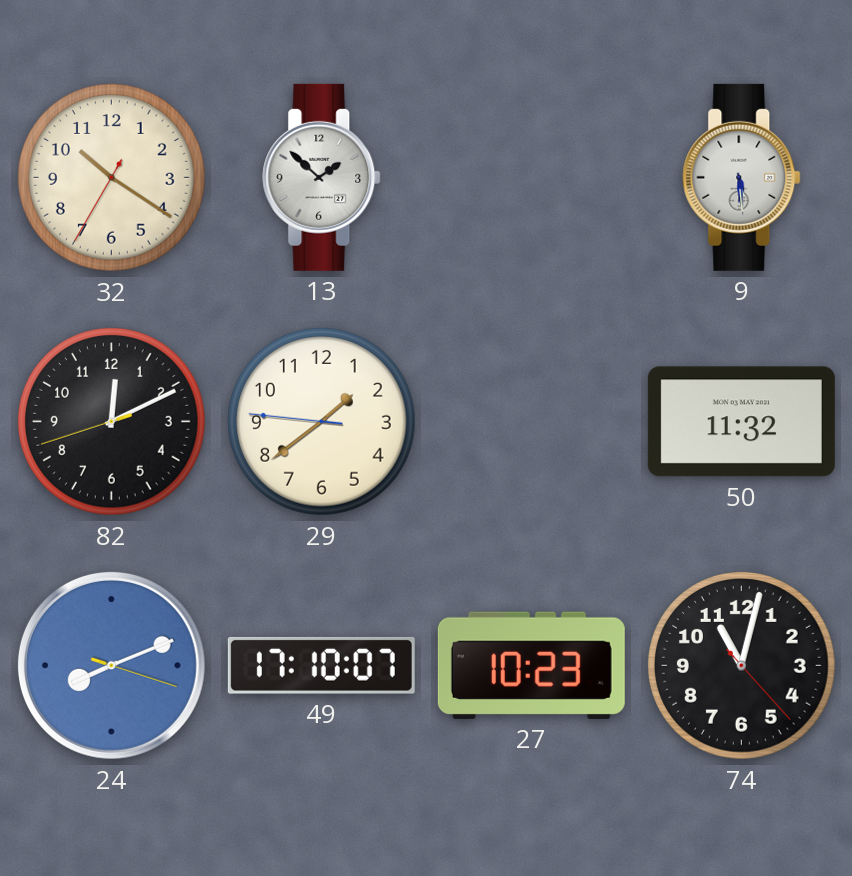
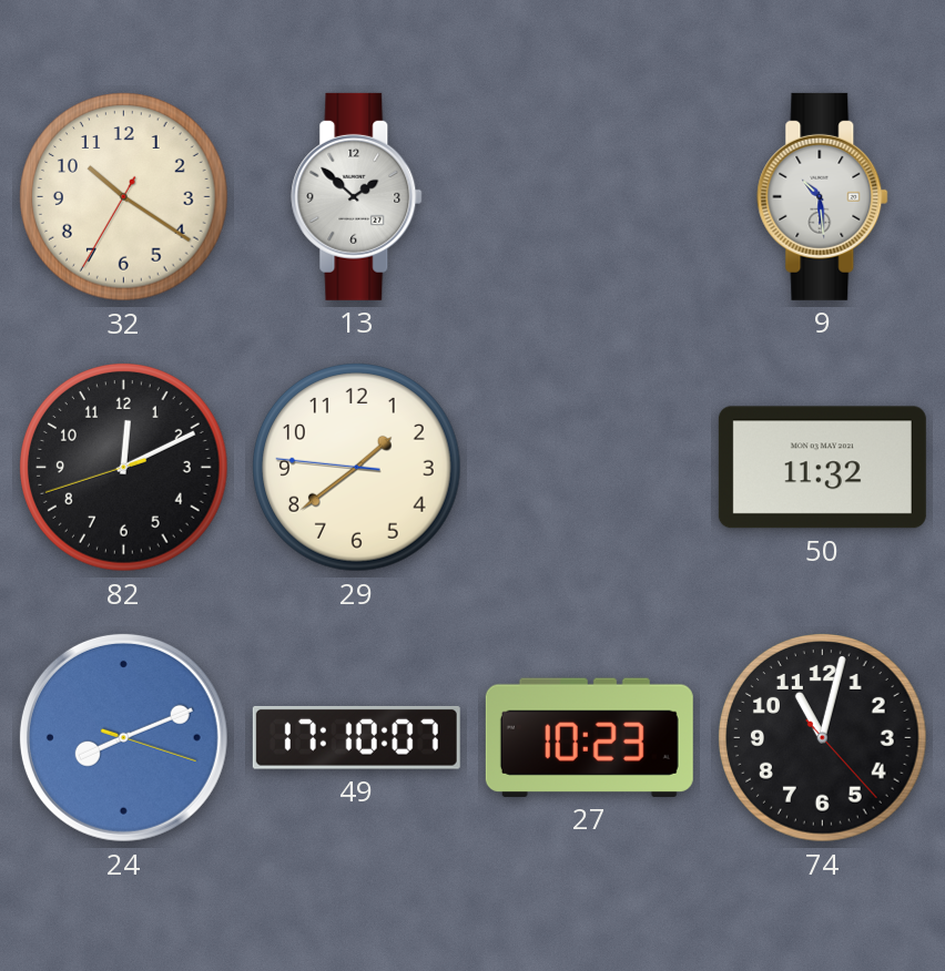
9: 5:29 -> 10:29
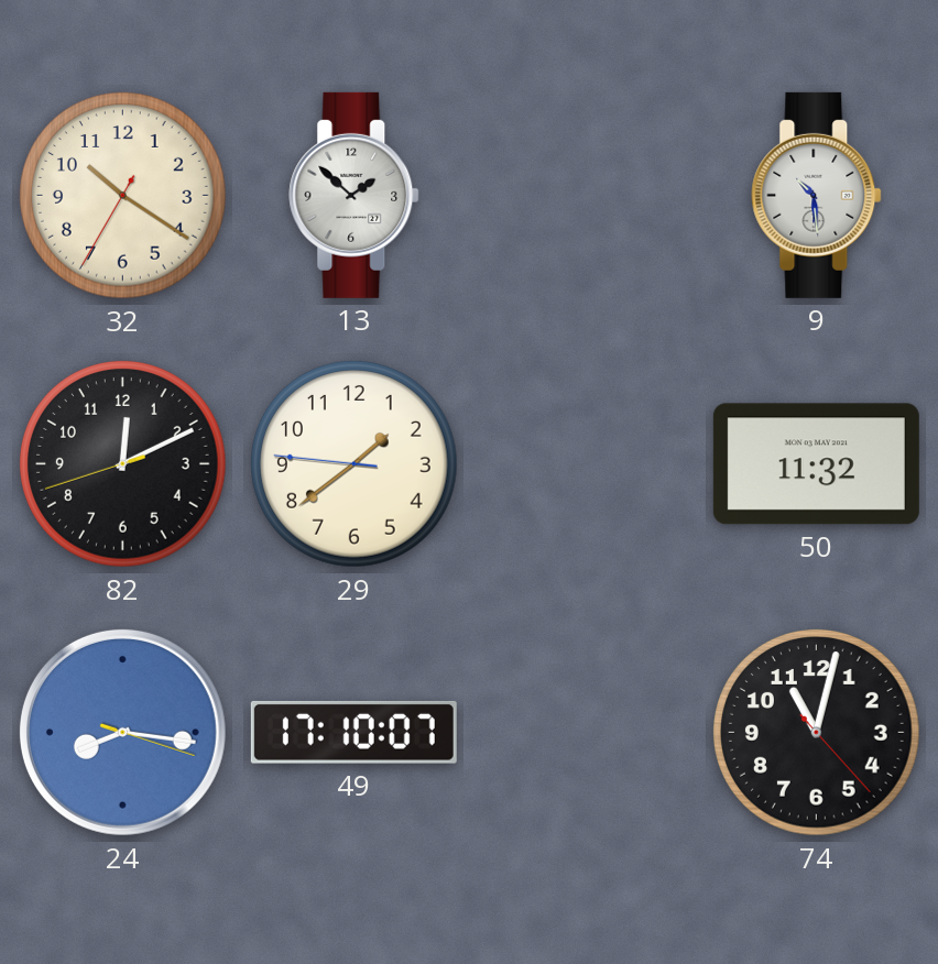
24: 8:11 -> 8:16
27: 10:23 -> none
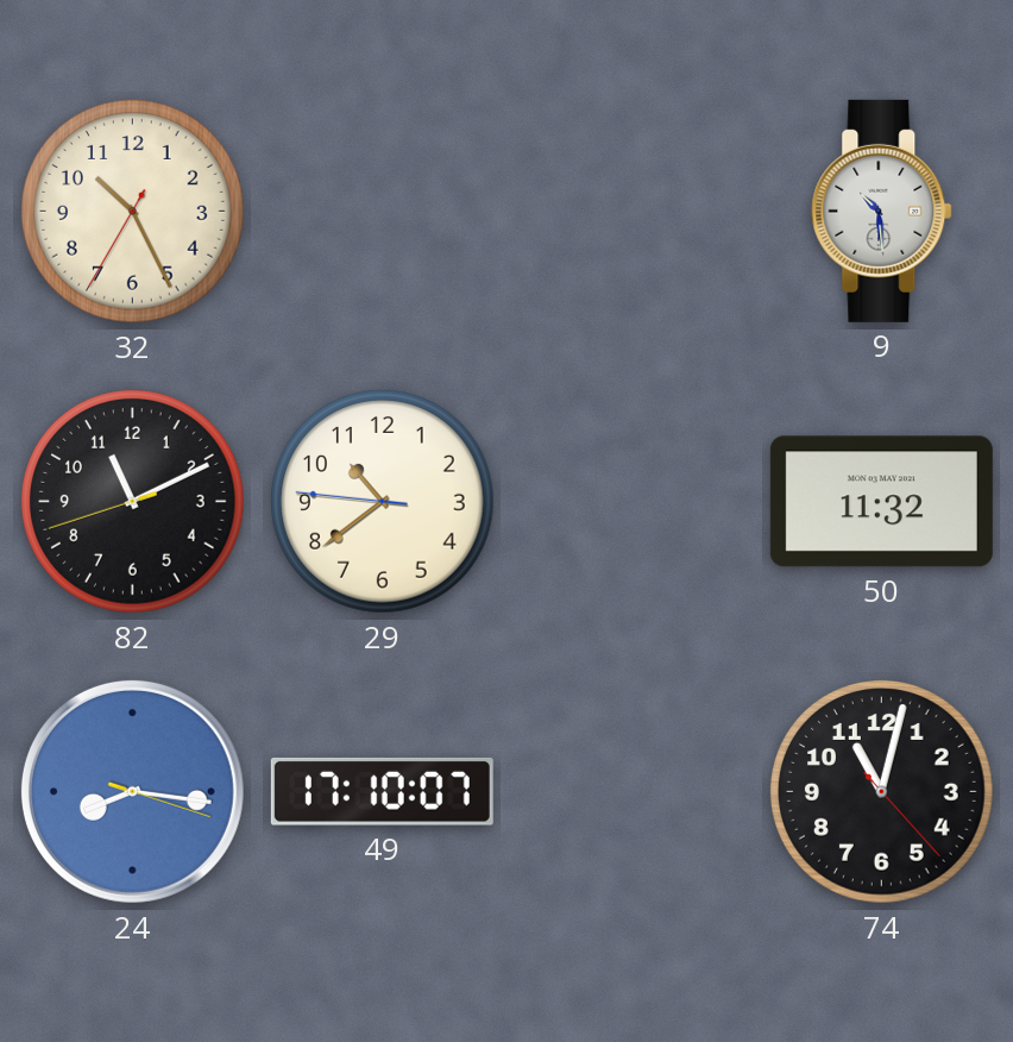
32: 10:20 -> 10:25
13: 1:52 -> none
82: 12:10 -> 11:10
29: 1:38 -> 10:38
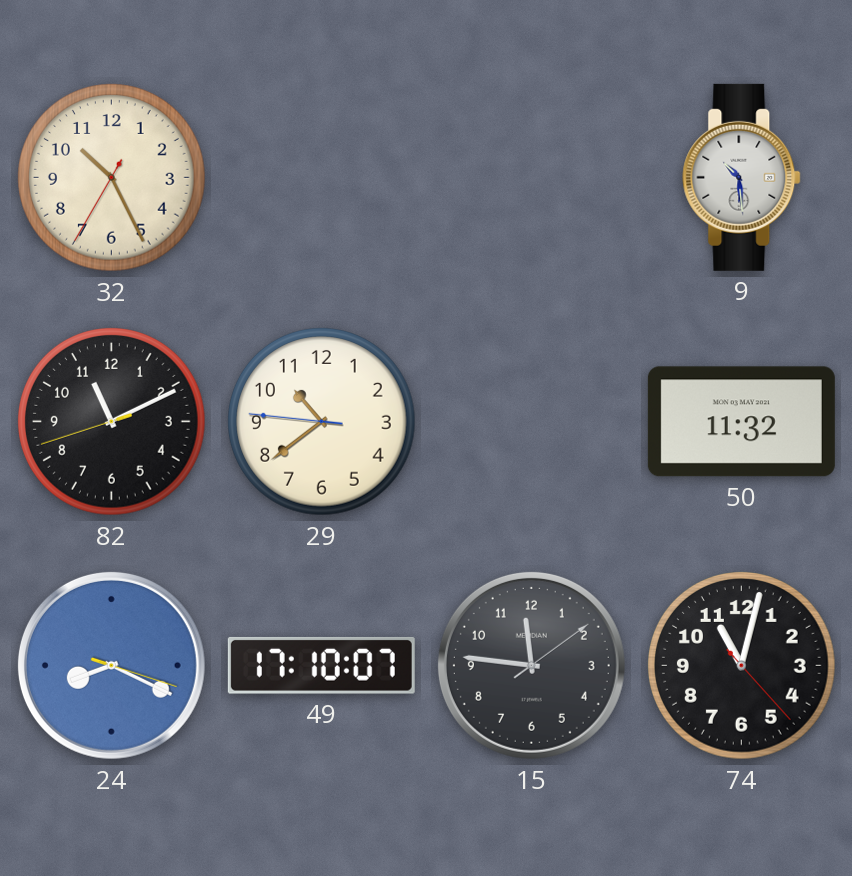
24: 8:16 -> 8:19
15: none -> 11:46
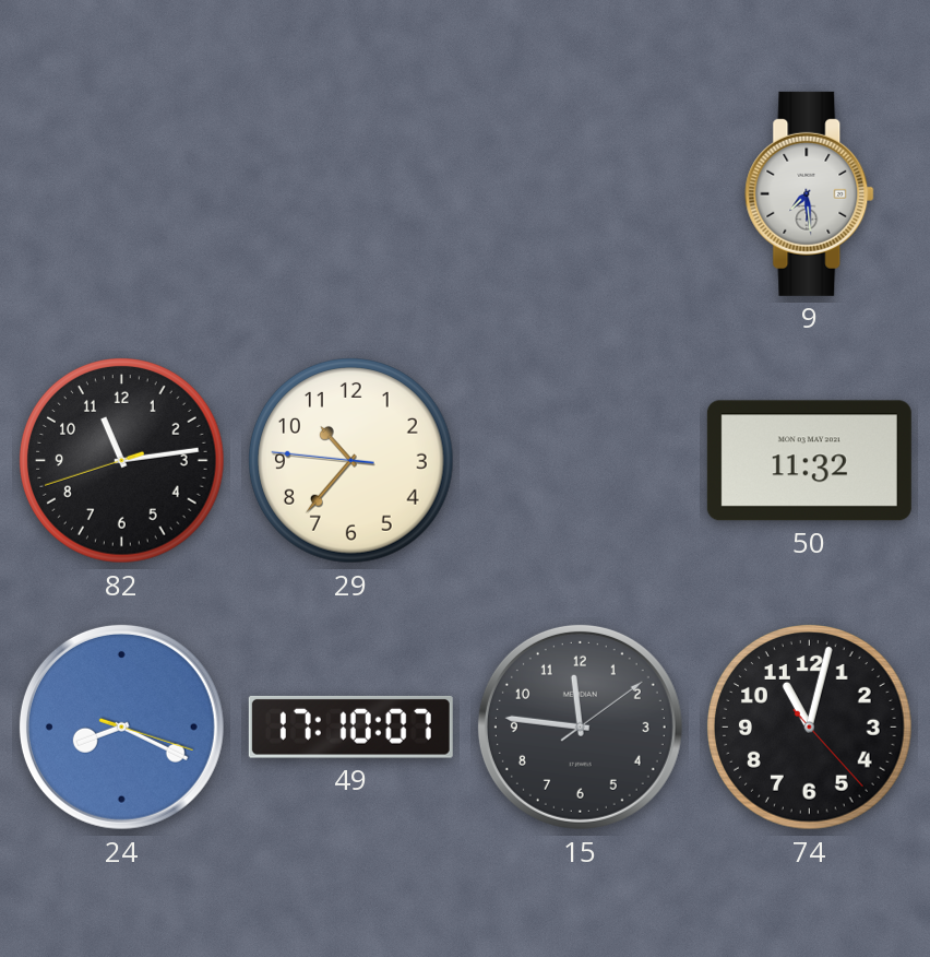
32: 10:25 -> none
9: 10:29 -> 7:29
82: 11:10 -> 11:13
29: 10:38 -> 10:36
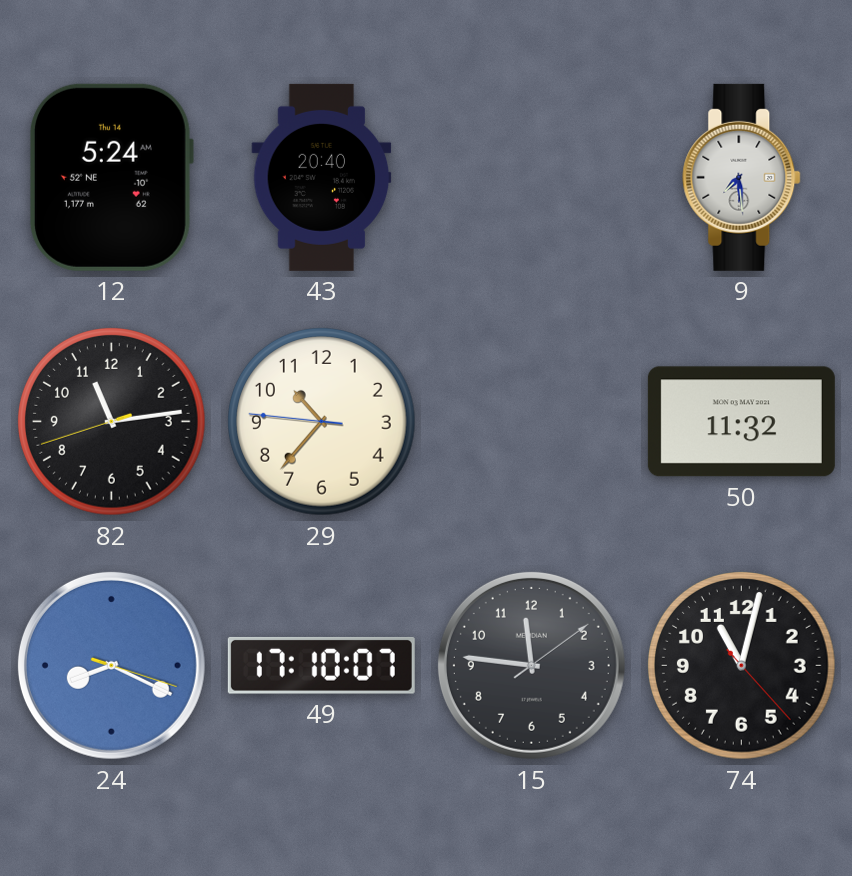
12: none -> 5:24
43: none -> 20:40
